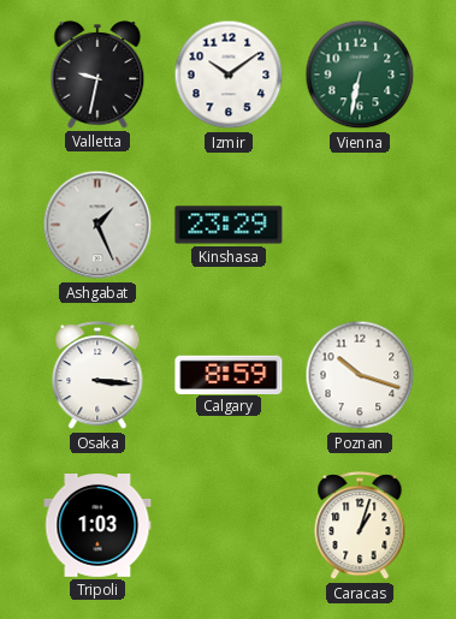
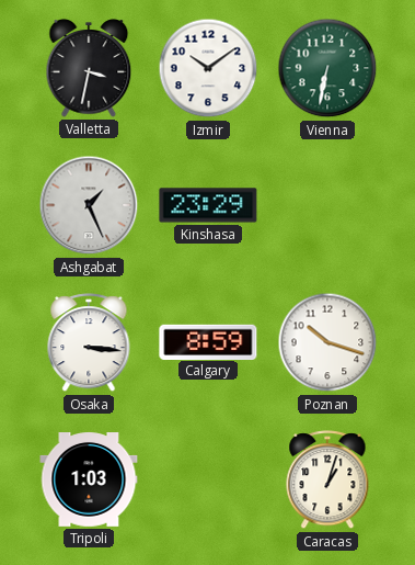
Valletta: 9:32 -> 3:32
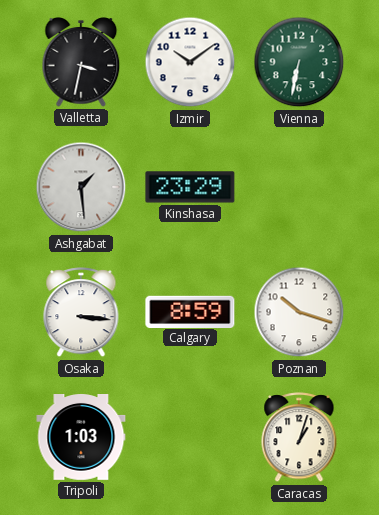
Ashgabat: 1:26 -> 1:29
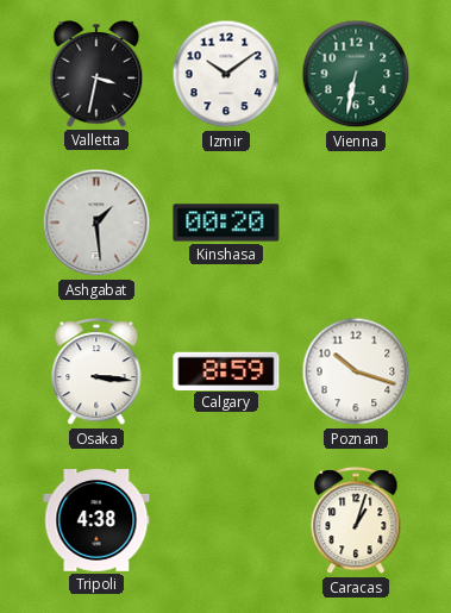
Kinshasa: 23:29 -> 00:20
Tripoli: 1:03 -> 4:38
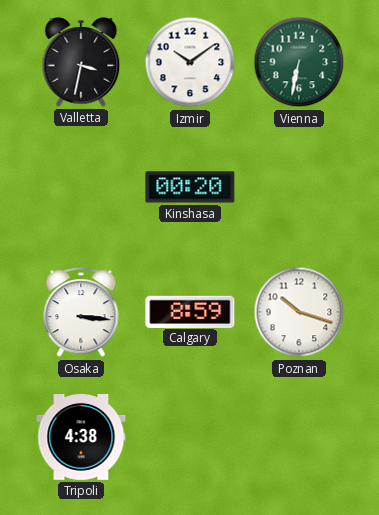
Ashgabat: 1:29 -> none
Caracas: 1:03 -> none
